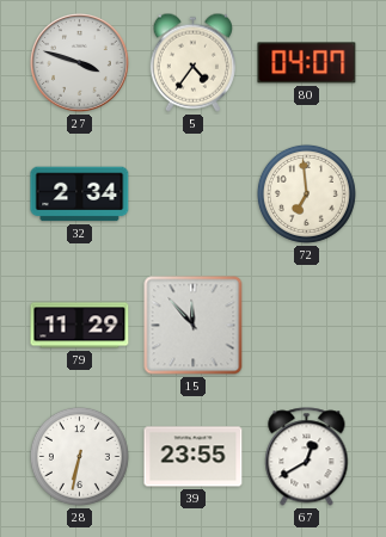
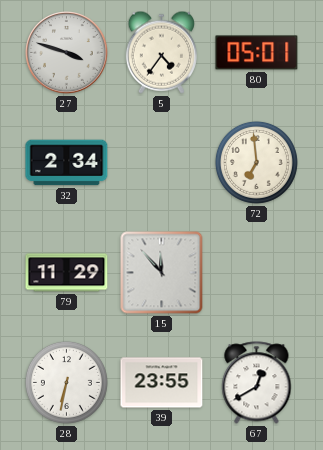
80: 04:07 -> 05:01
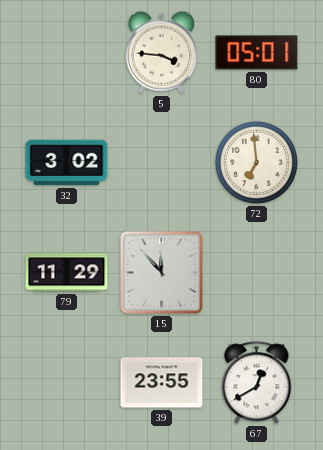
27: 3:48 -> none
5: 4:36 -> 3:46
32: 2:34 -> 3:02
28: 6:32 -> none
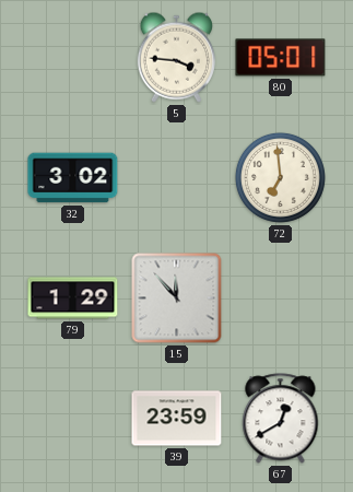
79: 11:29 -> 1:29
39: 23:55 -> 23:59
